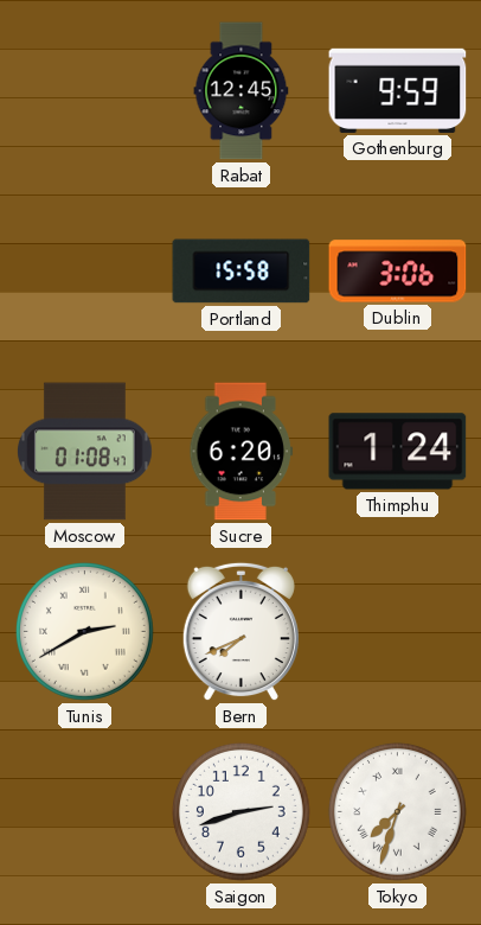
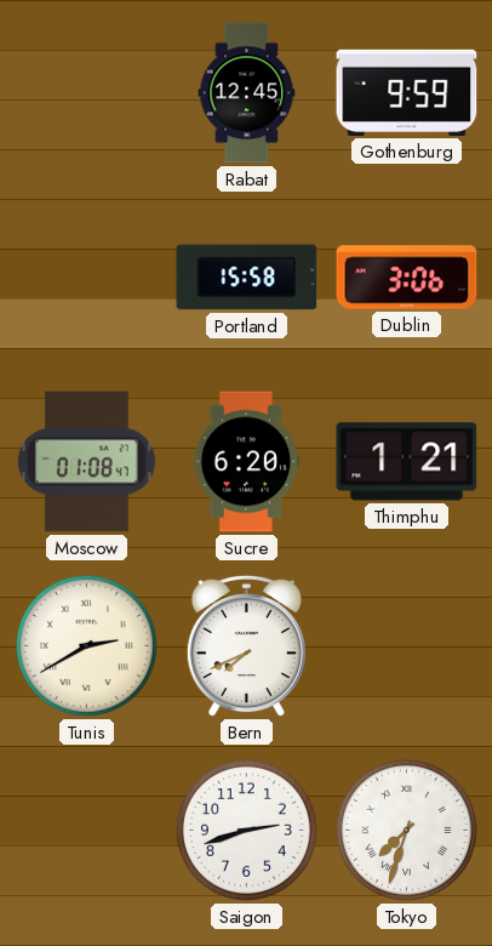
Thimphu: 1:24 -> 1:21
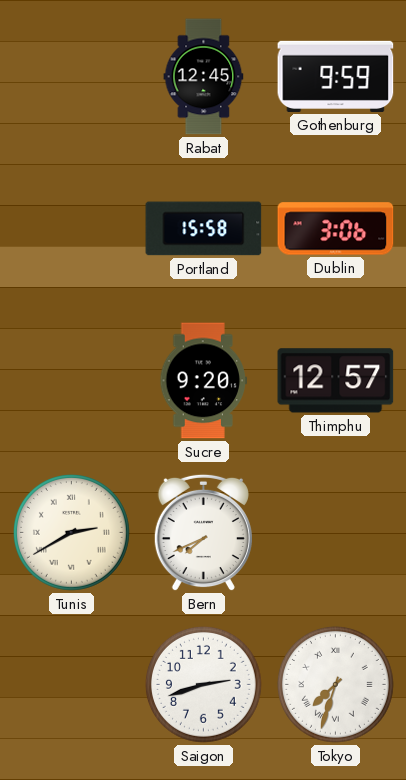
Moscow: 01:08 -> none
Sucre: 6:20 -> 9:20
Thimphu: 1:21 -> 12:57
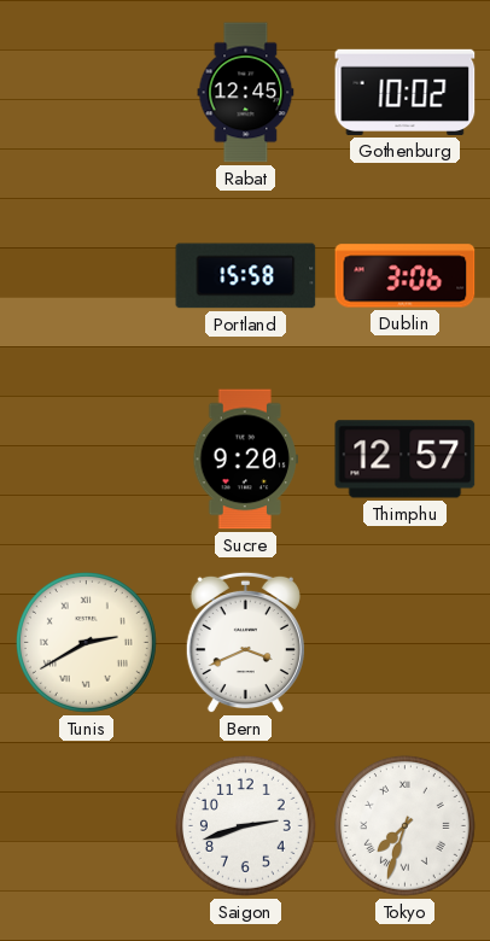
Gothenburg: 9:59 -> 10:02
Bern: 7:41 -> 3:41
